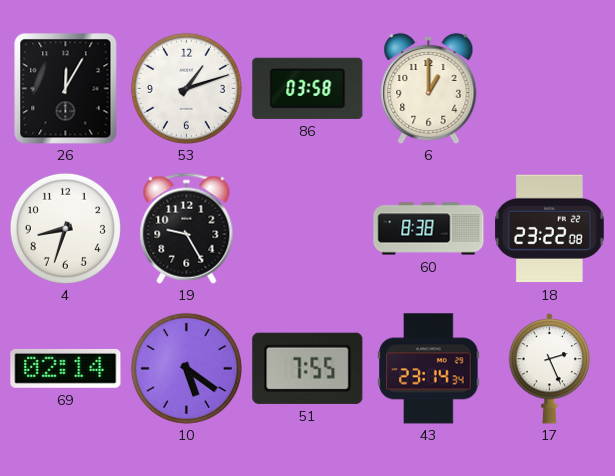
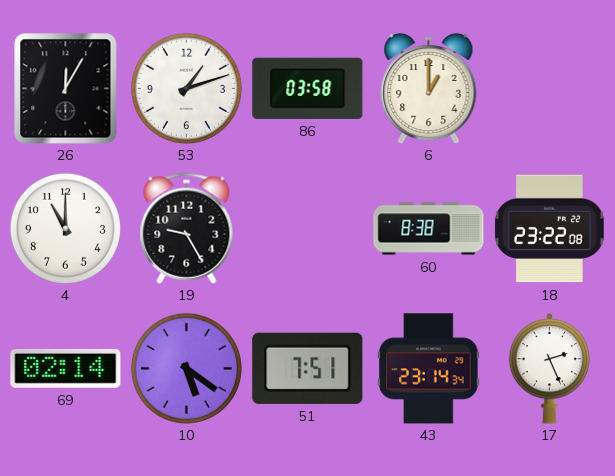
4: 8:33 -> 11:00
51: 7:55 -> 7:51
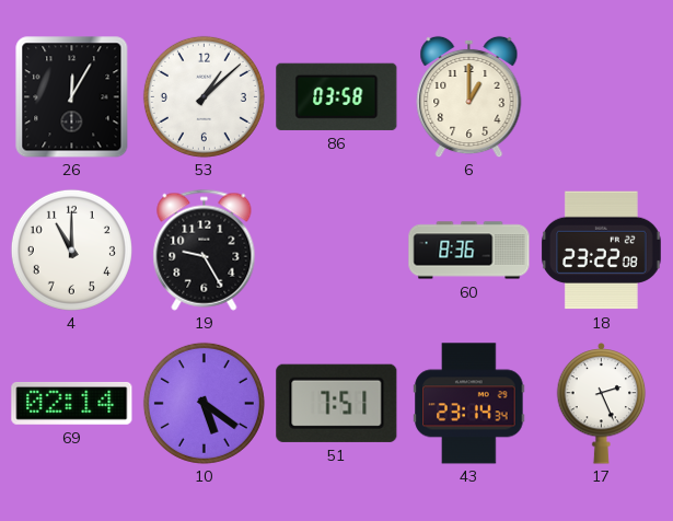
53: 1:12 -> 1:08
60: 8:38 -> 8:36
